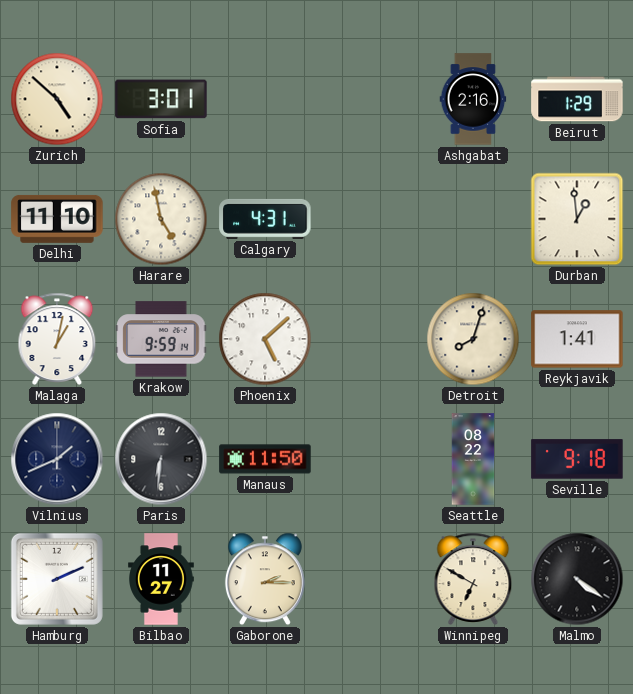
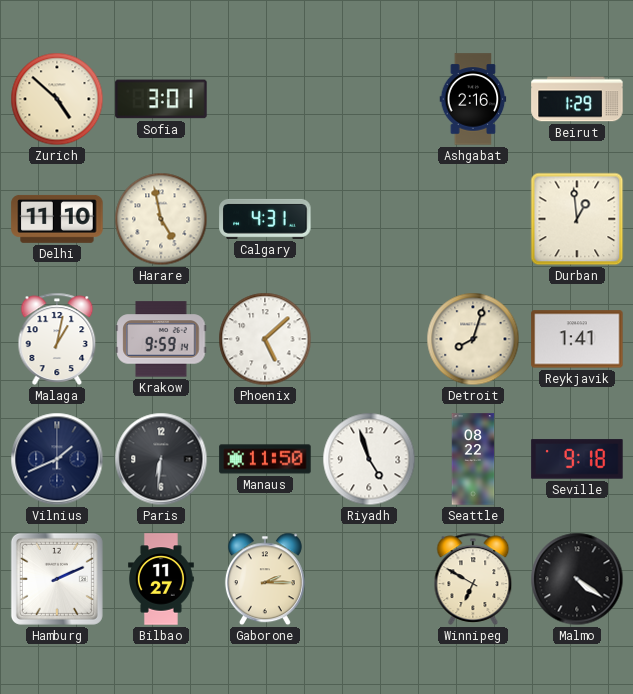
Riyadh: none -> 4:57
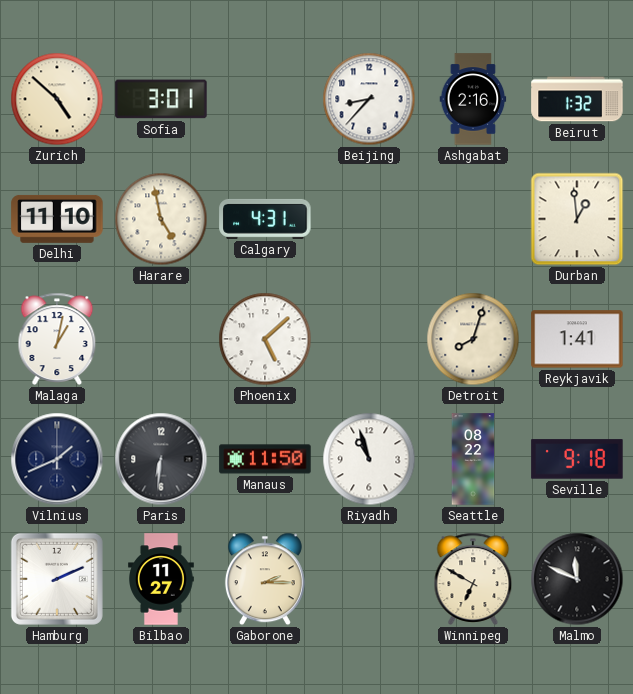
Beijing: none -> 8:37
Beirut: 1:29 -> 1:32
Krakow: 9:59 -> none
Riyadh: 4:57 -> 10:57
Malmo: 4:21 -> 11:49
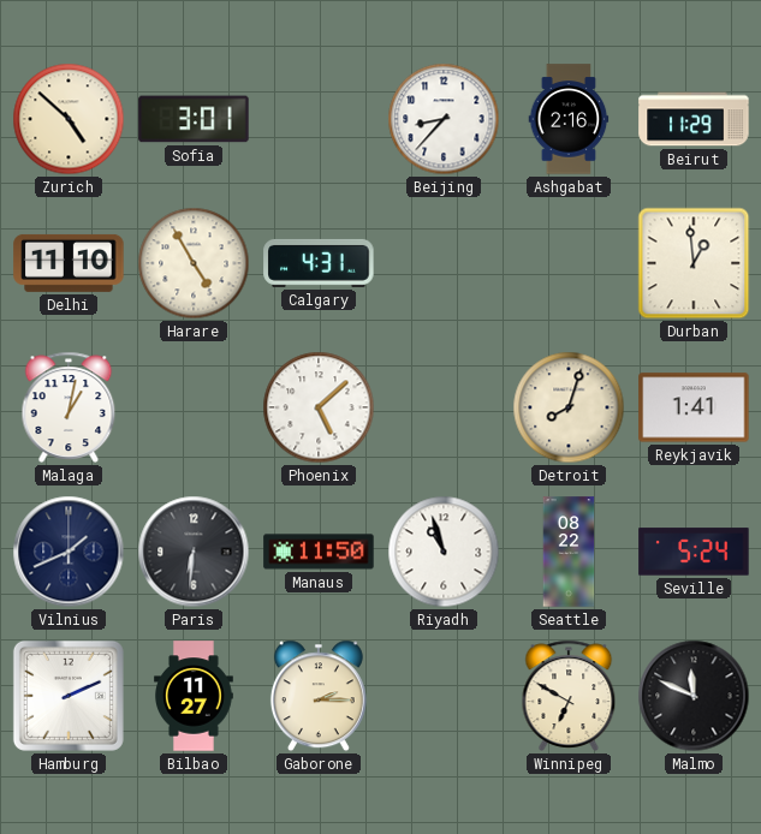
Beirut: 1:32 -> 11:29
Harare: 4:58 -> 4:55
Seville: 9:18 -> 5:24
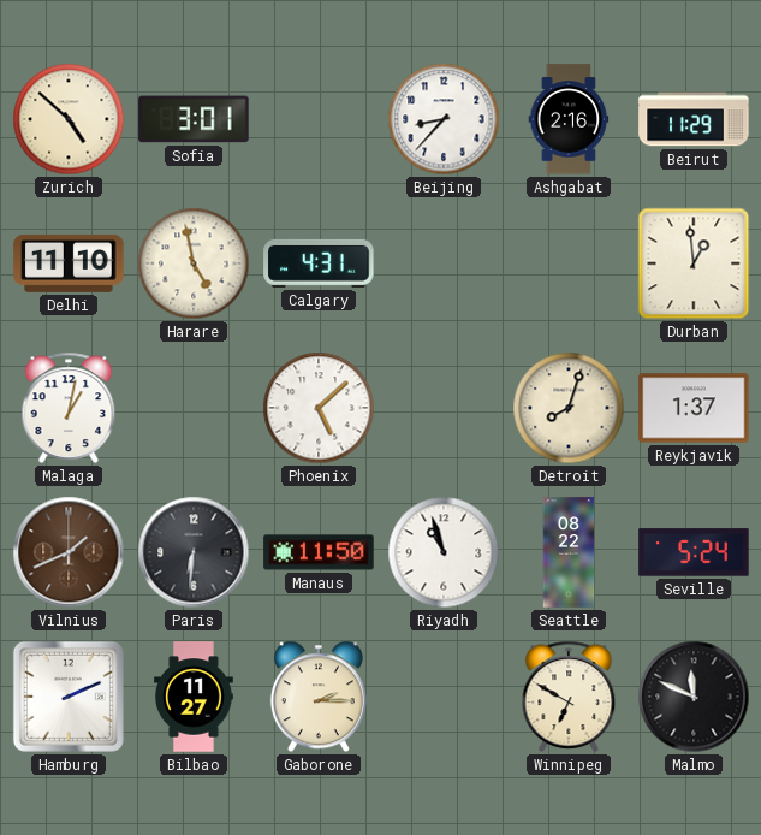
Harare: 4:55 -> 4:58
Reykjavik: 1:41 -> 1:37
Vilnius dial: navy -> brown
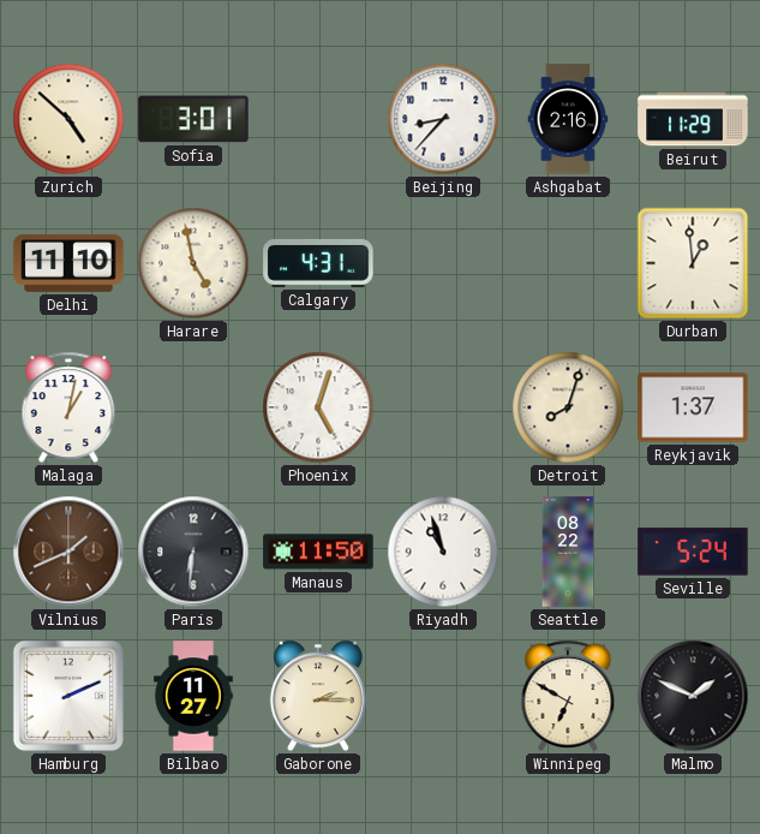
Phoenix: 5:08 -> 5:03
Malmo: 11:49 -> 1:49
